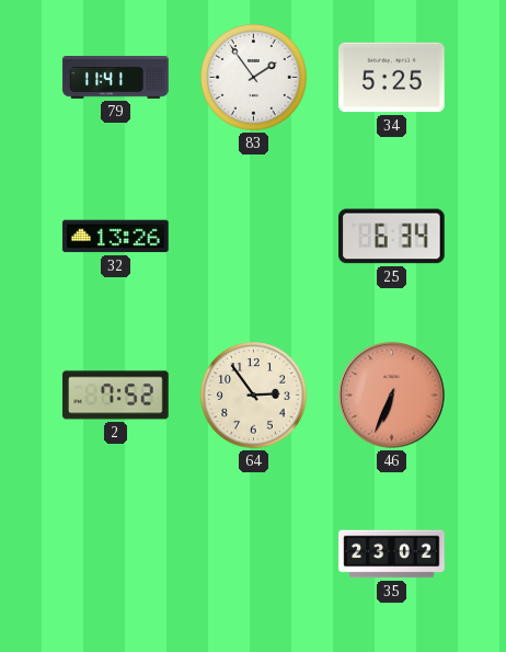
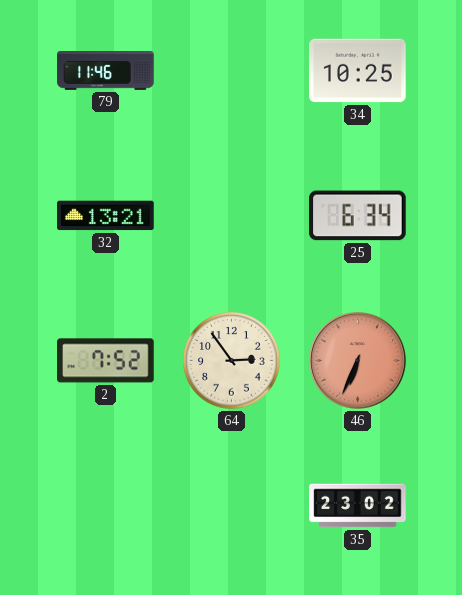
79: 11:41 -> 11:46
83: 1:54 -> none
34: 5:25 -> 10:25
32: 13:26 -> 13:21
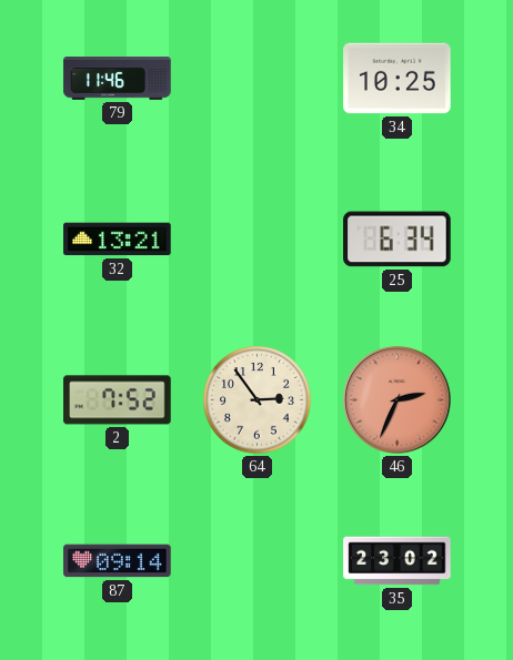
46: 6:34 -> 2:34
87: none -> 09:14
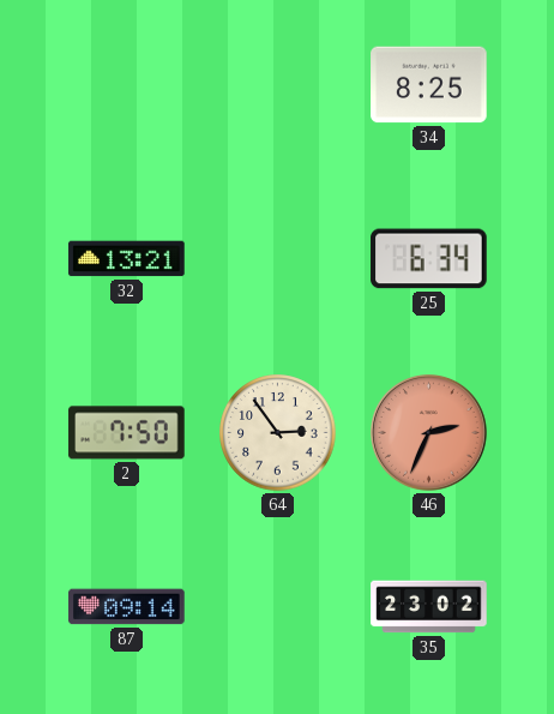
79: 11:46 -> none
34: 10:25 -> 8:25
2: 7:52 -> 7:50
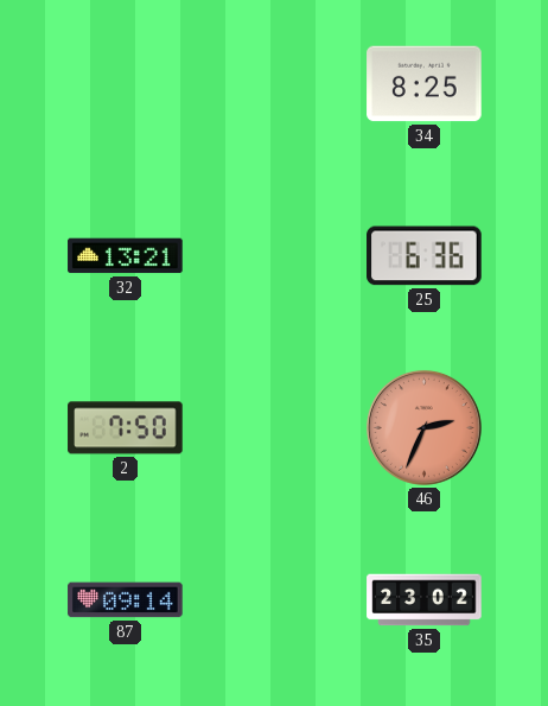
25: 6:34 -> 6:36
64: 2:54 -> none
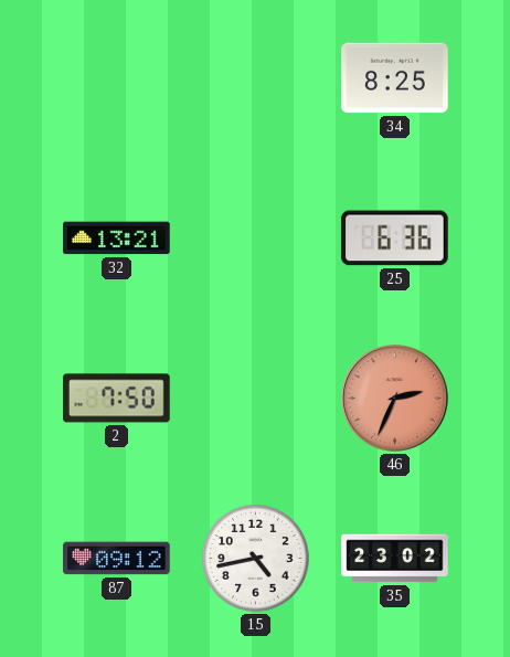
87: 09:14 -> 09:12
15: none -> 4:43
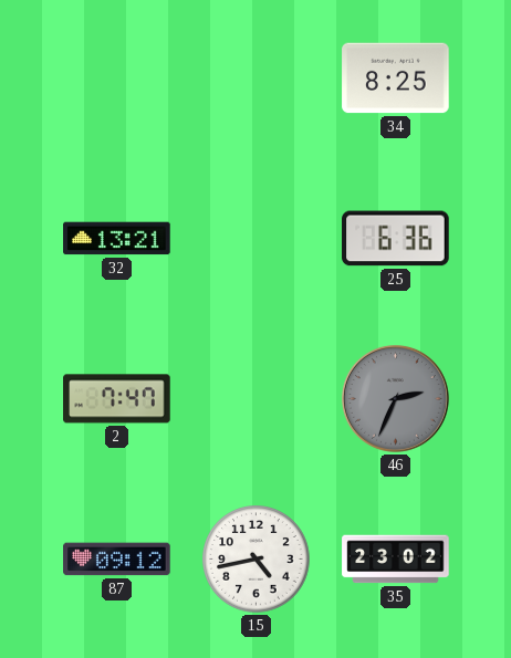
2: 7:50 -> 7:47
46 dial: salmon -> grey
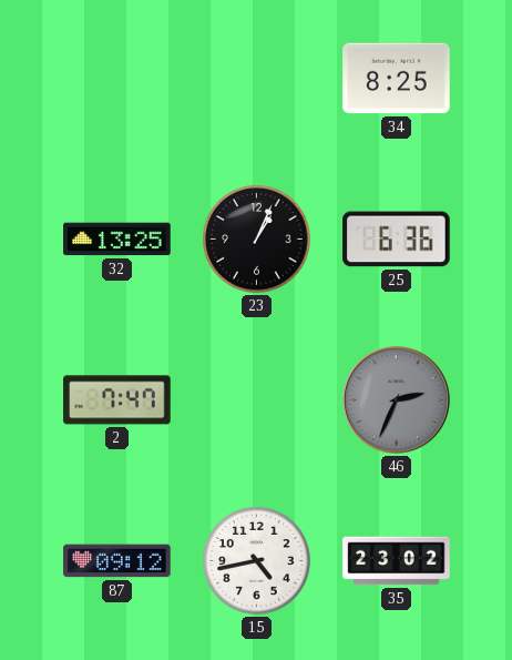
32: 13:21 -> 13:25
23: none -> 1:04
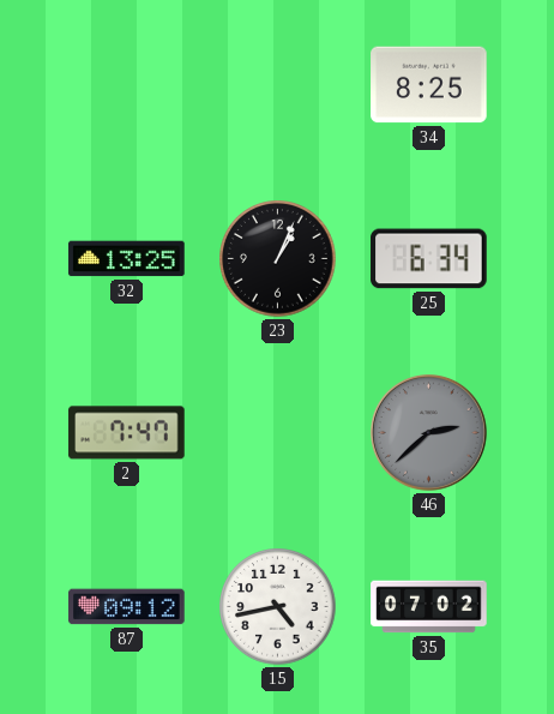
25: 6:36 -> 6:34
46: 2:34 -> 2:38
35: 23:02 -> 07:02
